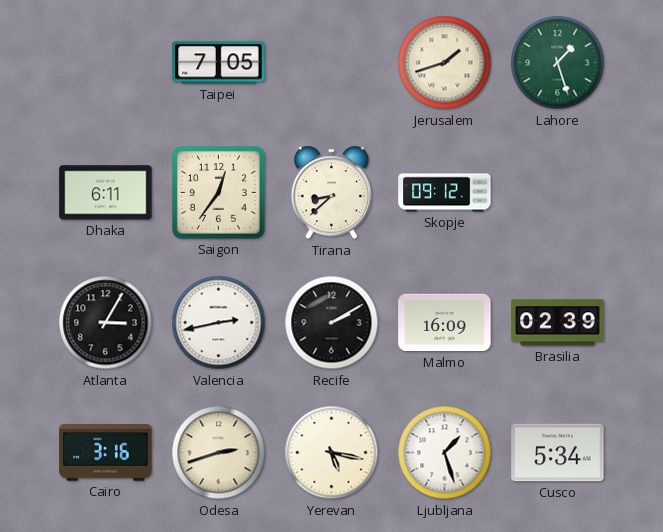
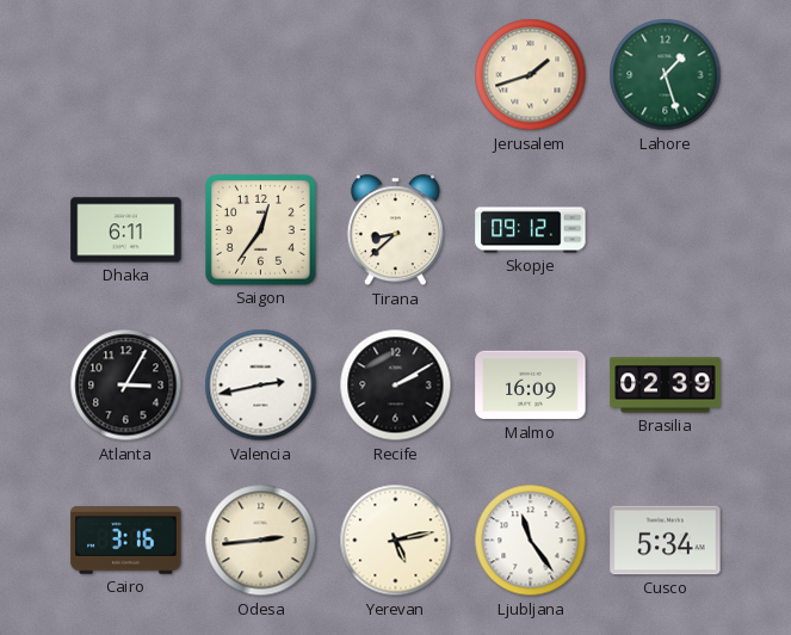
Taipei: 7:05 -> none
Odesa: 2:42 -> 2:44
Yerevan: 5:17 -> 5:13
Ljubljana: 1:27 -> 11:24
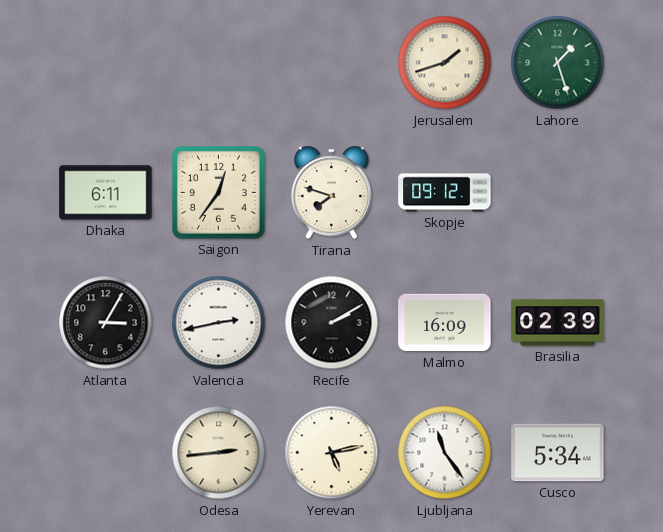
Tirana: 8:38 -> 7:48
Cairo: 3:16 -> none
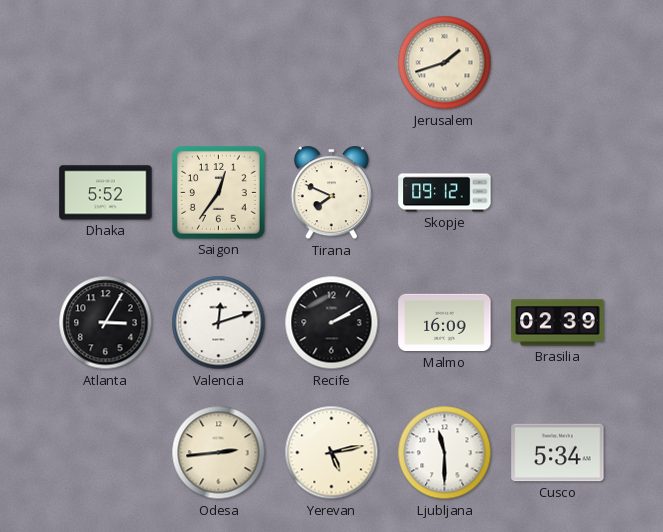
Lahore: 1:27 -> none
Dhaka: 6:11 -> 5:52
Tirana: 7:48 -> 7:49
Valencia: 2:43 -> 12:12
Ljubljana: 11:24 -> 11:30
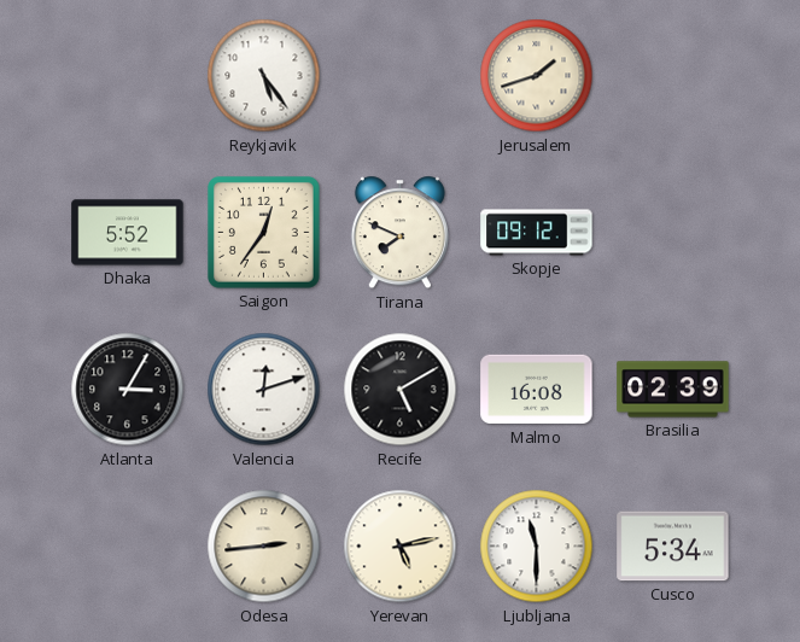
Reykjavik: none -> 5:24
Recife: 2:10 -> 5:10
Malmo: 16:09 -> 16:08
